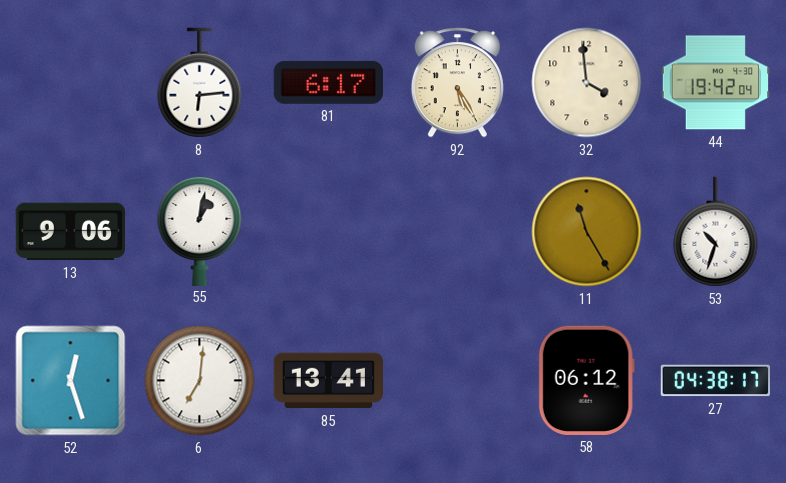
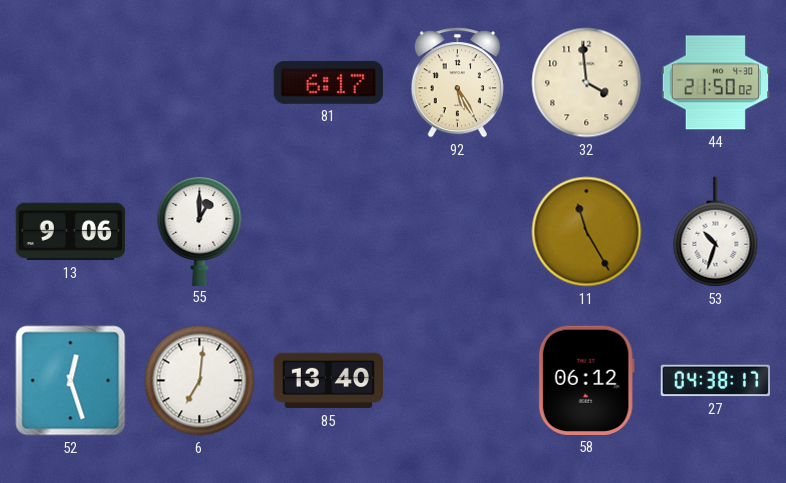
8: 6:14 -> none
44: 19:42 -> 21:50
55: 1:02 -> 1:00
85: 13:41 -> 13:40
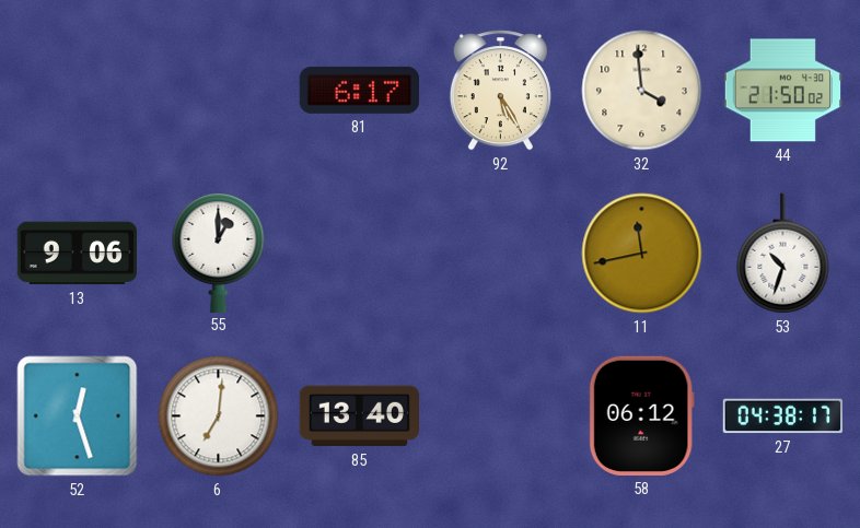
11: 11:25 -> 11:43
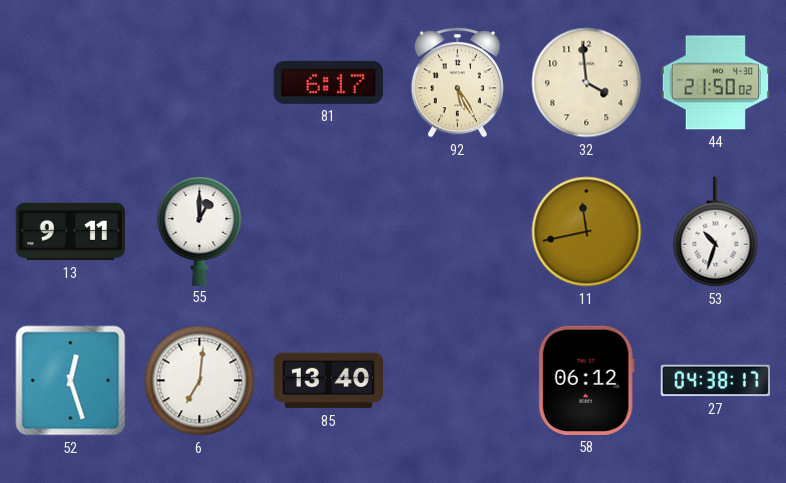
13: 9:06 -> 9:11
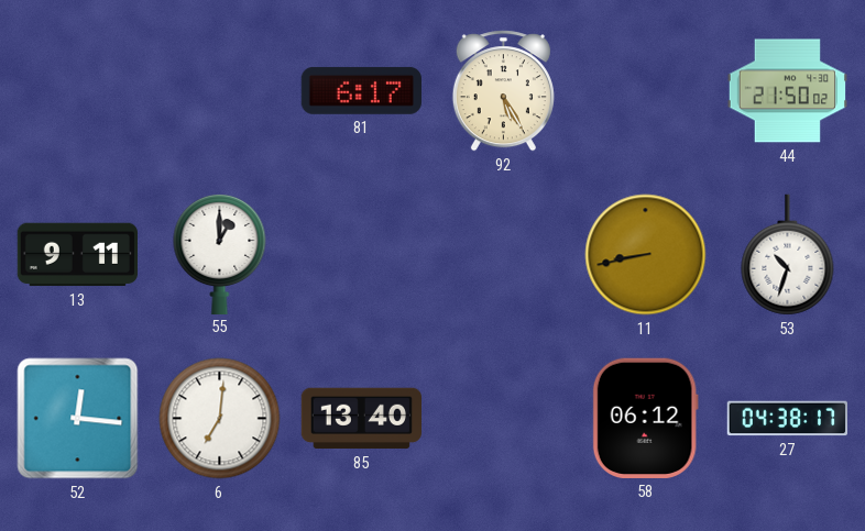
32: 3:59 -> none
11: 11:43 -> 8:43
52: 12:27 -> 12:16
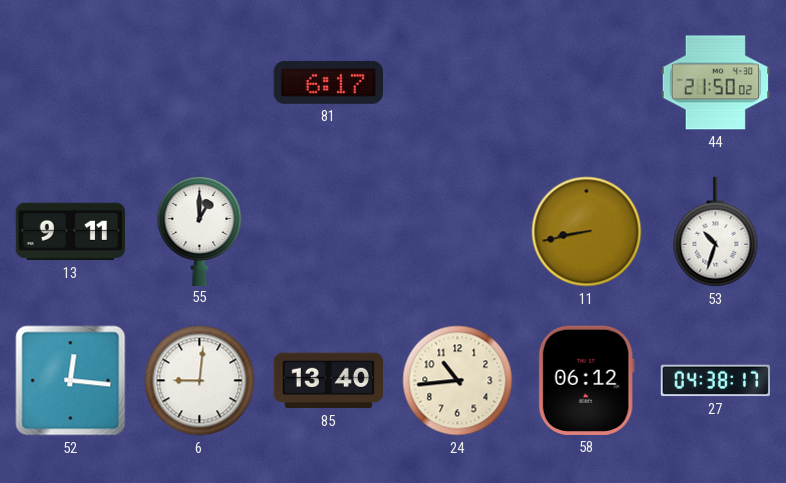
92: 5:25 -> none
6: 7:01 -> 9:01
24: none -> 10:44
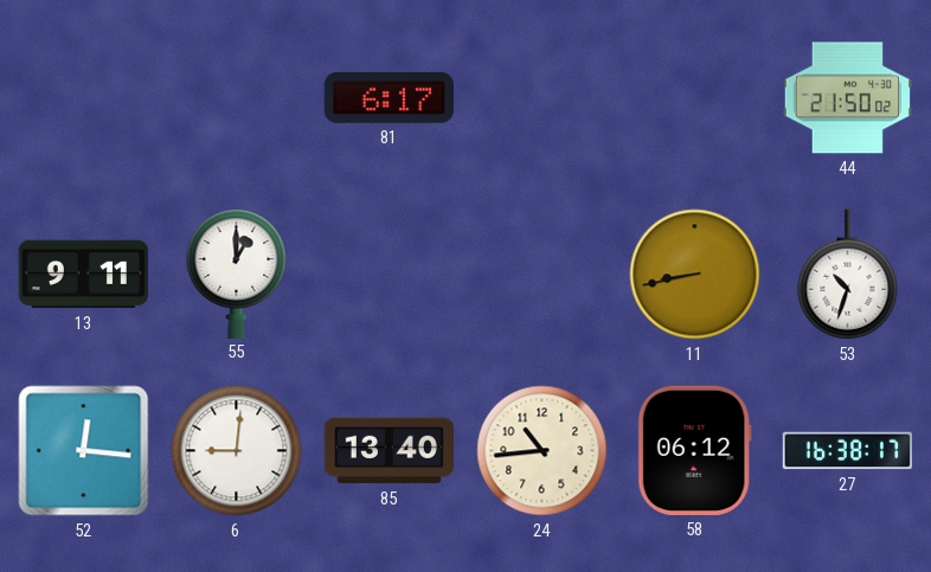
27: 04:38 -> 16:38
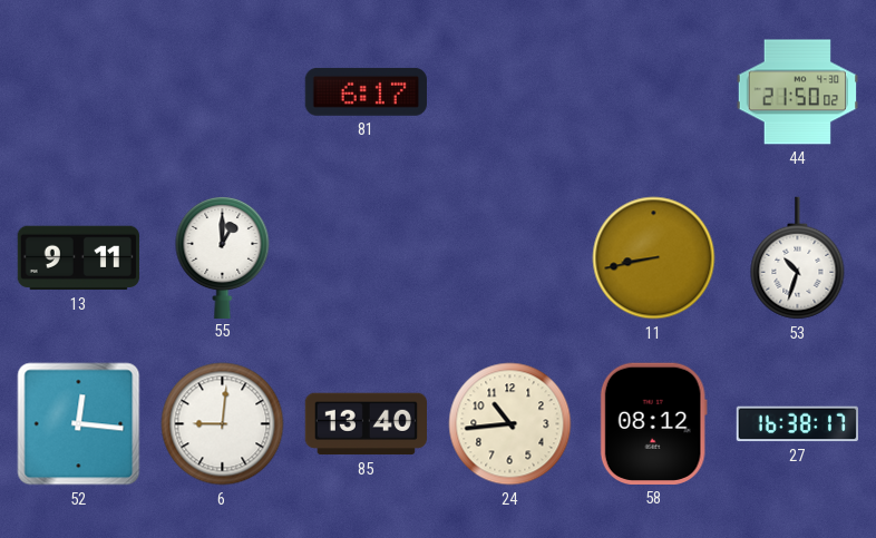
58: 06:12 -> 08:12
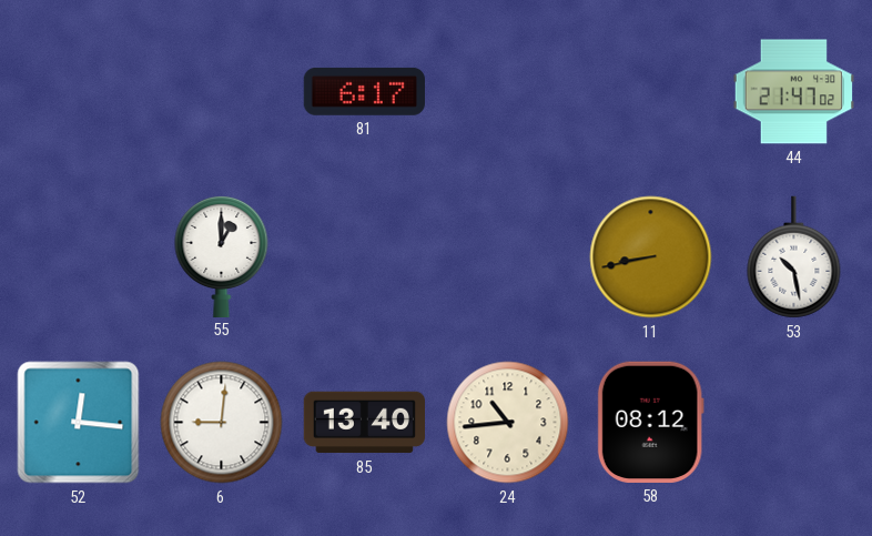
44: 21:50 -> 21:47
13: 9:11 -> none
53: 10:33 -> 10:28
27: 16:38 -> none
